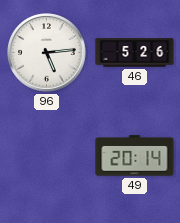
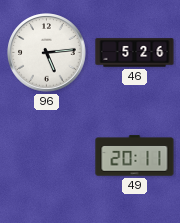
49: 20:14 -> 20:11
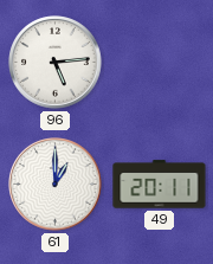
46: 5:26 -> none
61: none -> 1:00
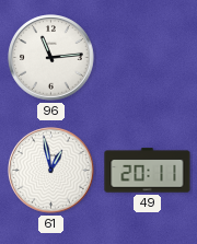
96: 5:14 -> 11:14
61: 1:00 -> 12:58
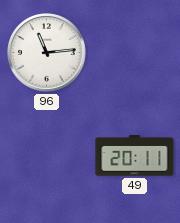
61: 12:58 -> none
